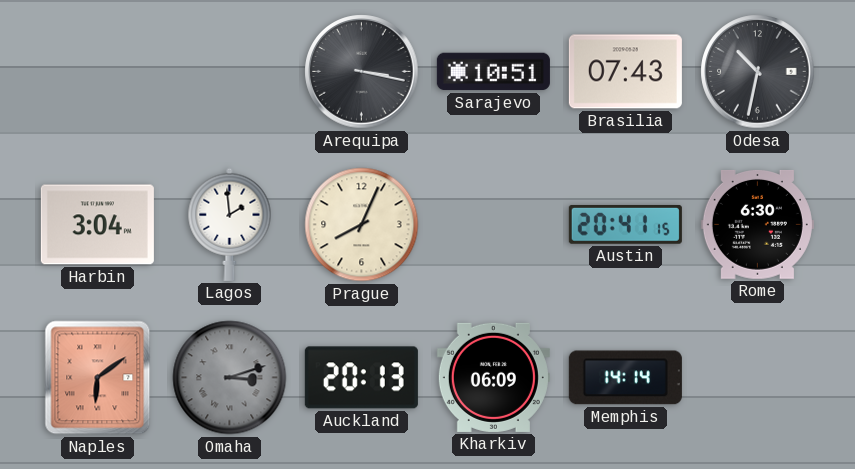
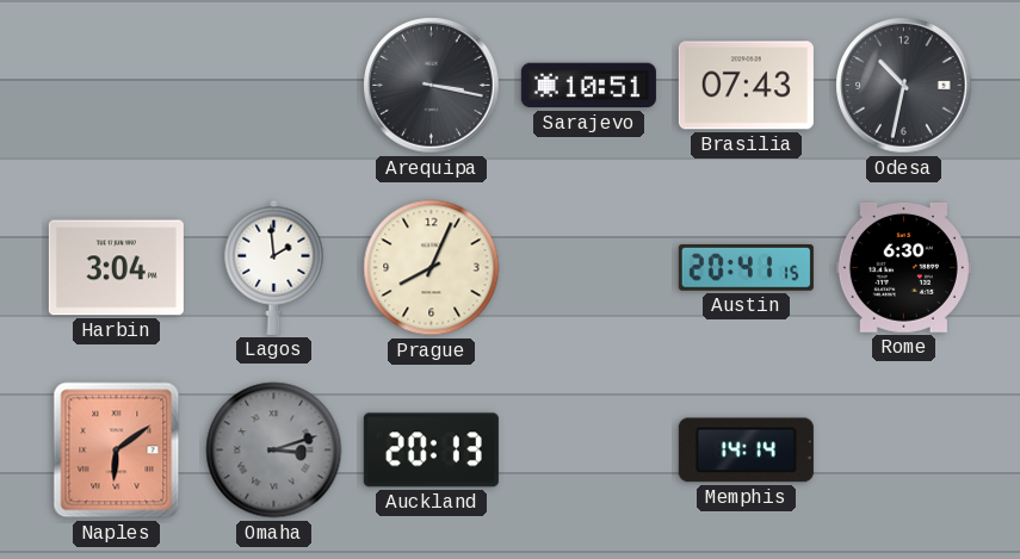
Kharkiv: 06:09 -> none
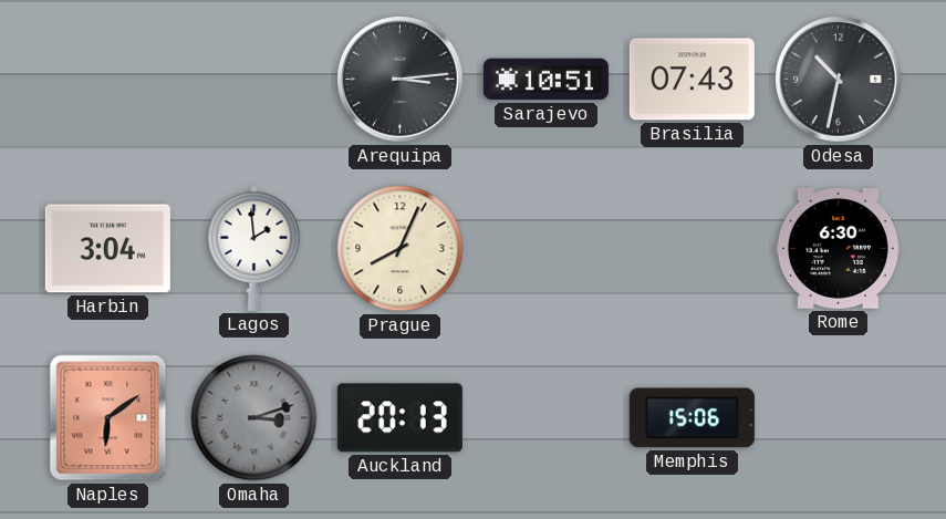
Arequipa: 3:17 -> 3:14
Austin: 20:41 -> none
Memphis: 14:14 -> 15:06
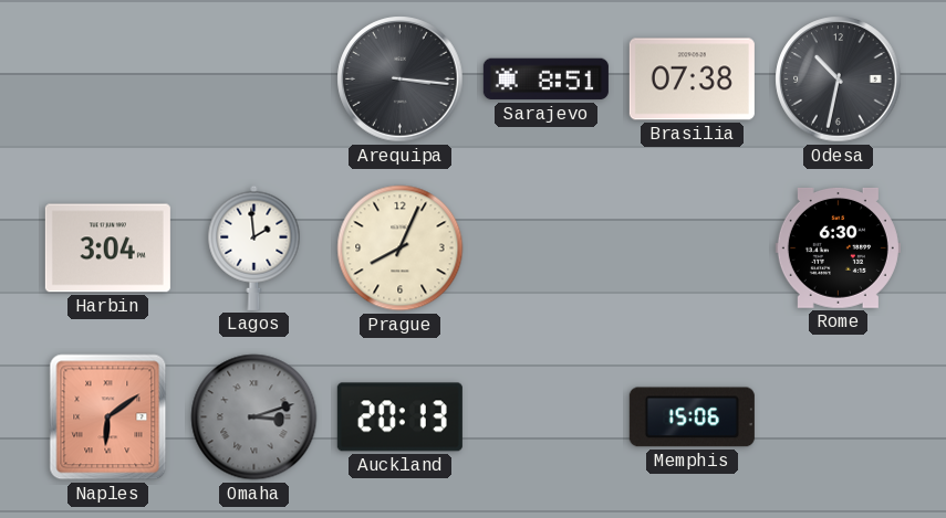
Arequipa: 3:14 -> 3:16
Sarajevo: 10:51 -> 8:51
Brasilia: 07:43 -> 07:38
